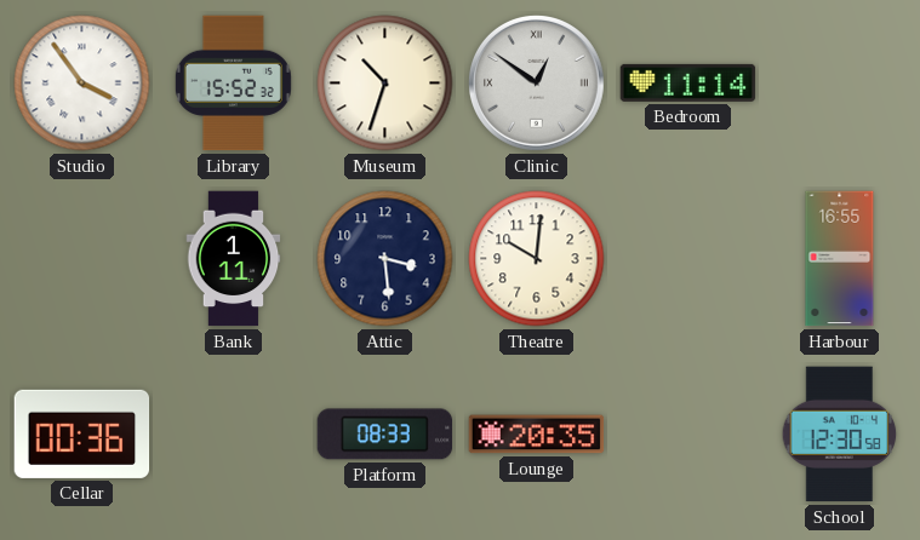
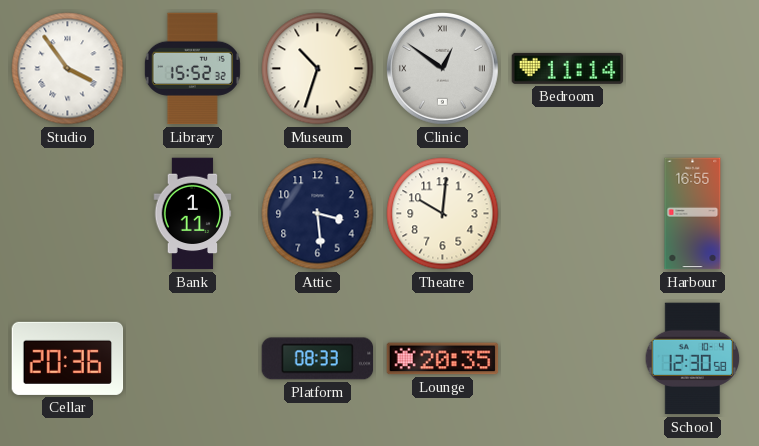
Cellar: 00:36 -> 20:36
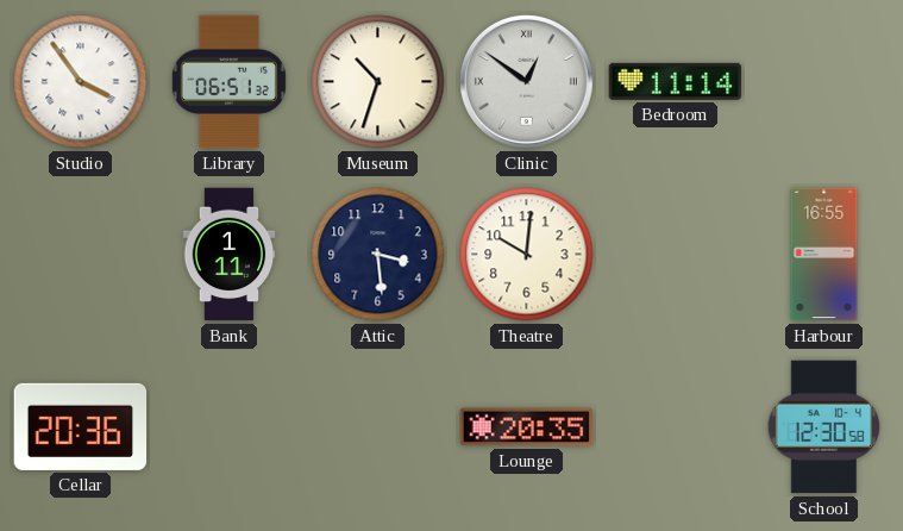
Library: 15:52 -> 06:51
Platform: 08:33 -> none
